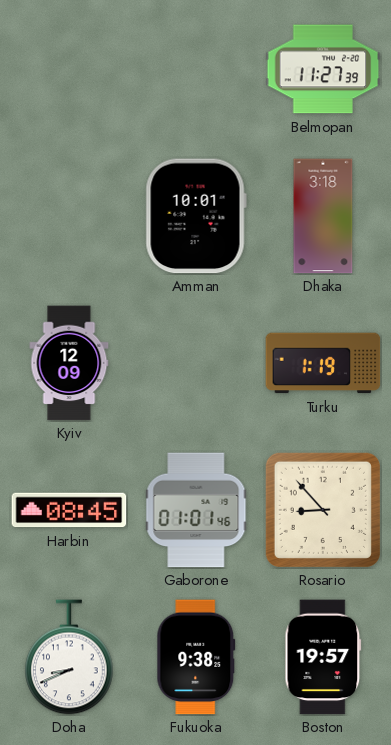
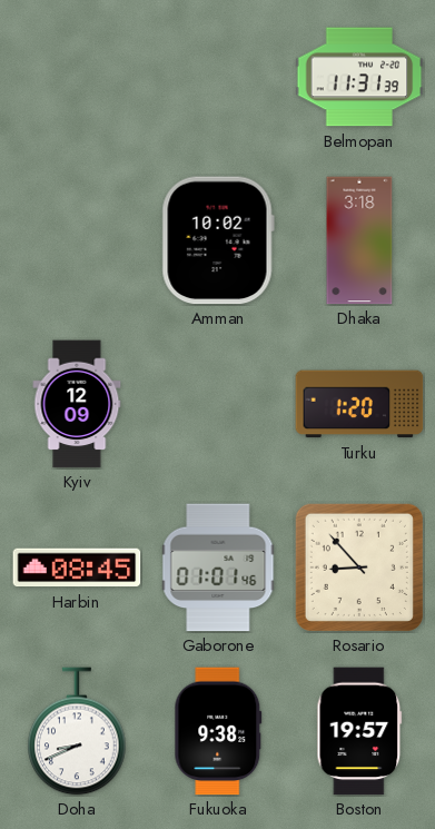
Belmopan: 11:27 -> 11:31
Amman: 10:01 -> 10:02
Turku: 1:19 -> 1:20
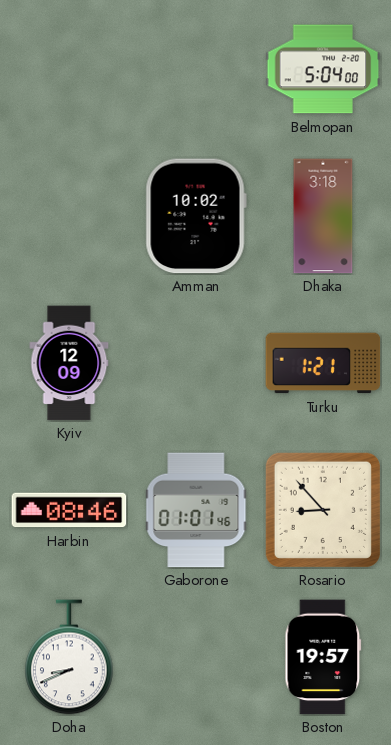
Belmopan: 11:31 -> 5:04
Turku: 1:20 -> 1:21
Harbin: 08:45 -> 08:46
Fukuoka: 9:38 -> none
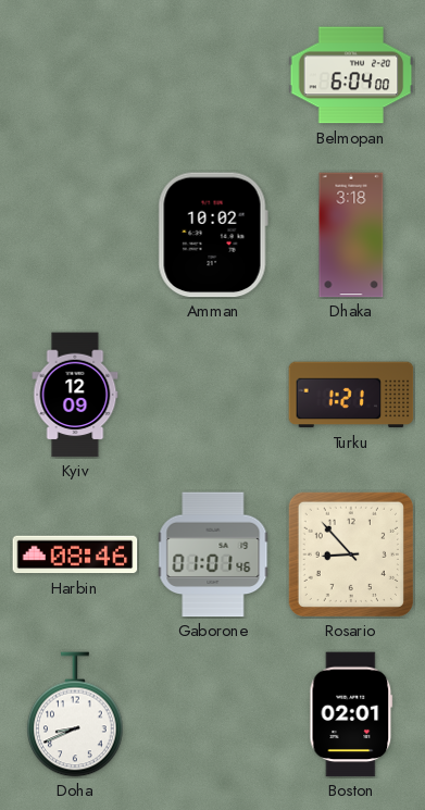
Belmopan: 5:04 -> 6:04
Boston: 19:57 -> 02:01
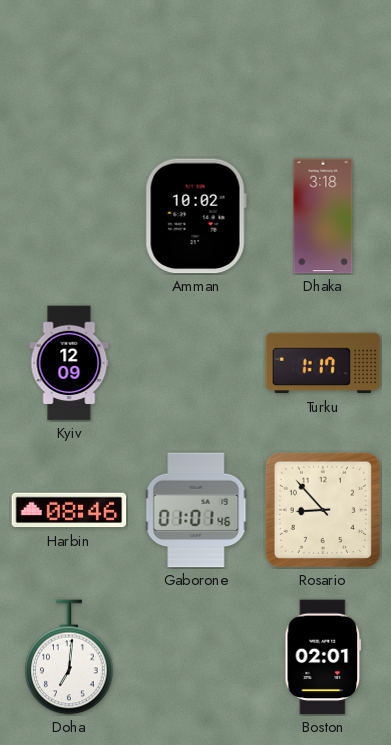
Belmopan: 6:04 -> none
Turku: 1:21 -> 1:17
Doha: 8:41 -> 7:01
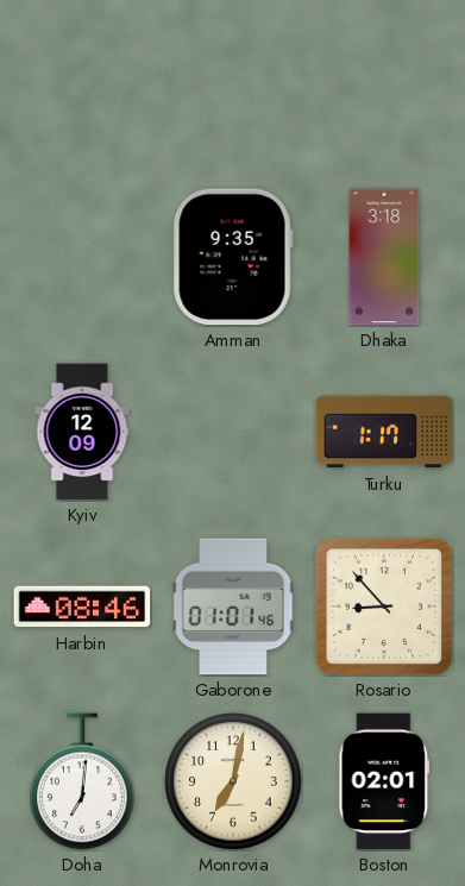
Amman: 10:02 -> 9:35
Monrovia: none -> 7:02
